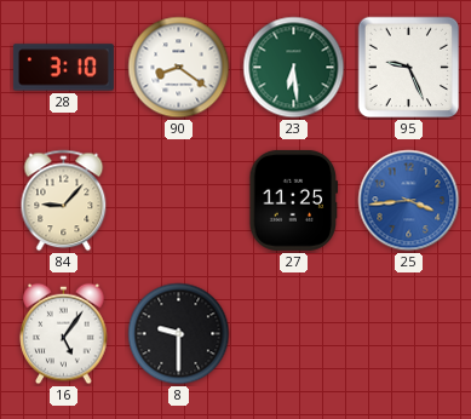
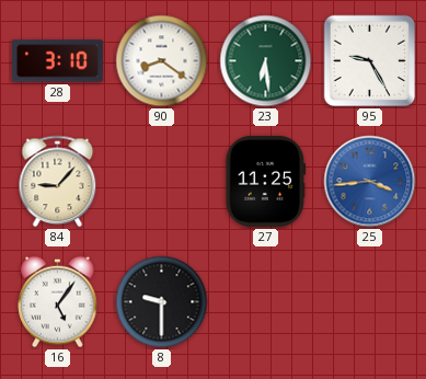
95: 9:26 -> 9:25
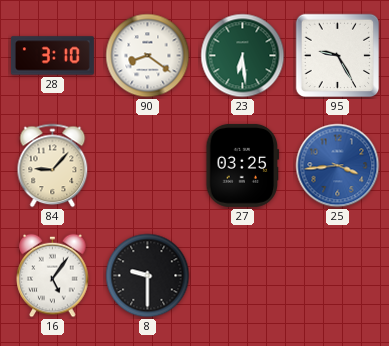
27: 11:25 -> 03:25
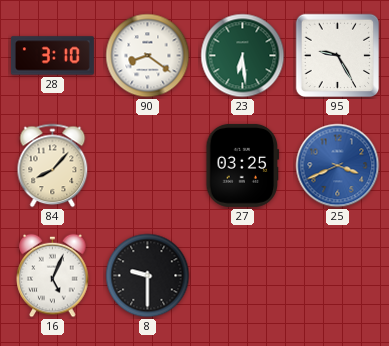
84: 9:07 -> 8:07
25: 3:44 -> 3:41
16: 5:06 -> 5:04
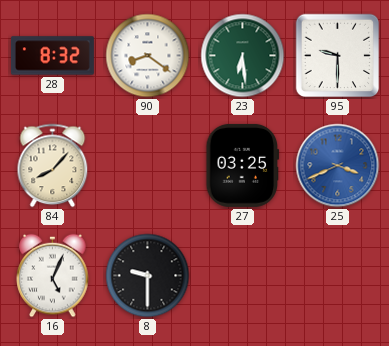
28: 3:10 -> 8:32
95: 9:25 -> 9:30
